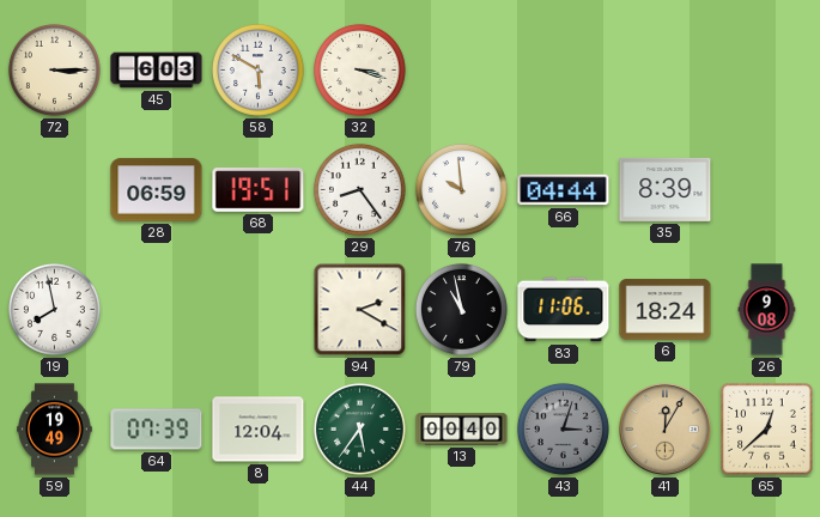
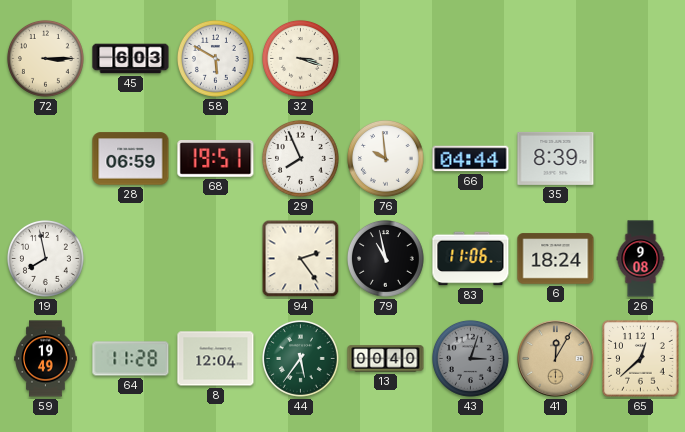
29: 8:24 -> 7:56
94: 2:20 -> 2:24
64: 07:39 -> 11:28
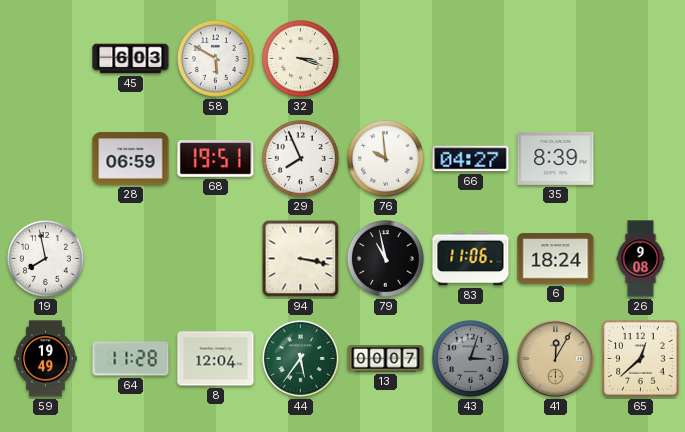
72: 3:15 -> none
66: 04:44 -> 04:27
94: 2:24 -> 3:17
13: 00:40 -> 00:07
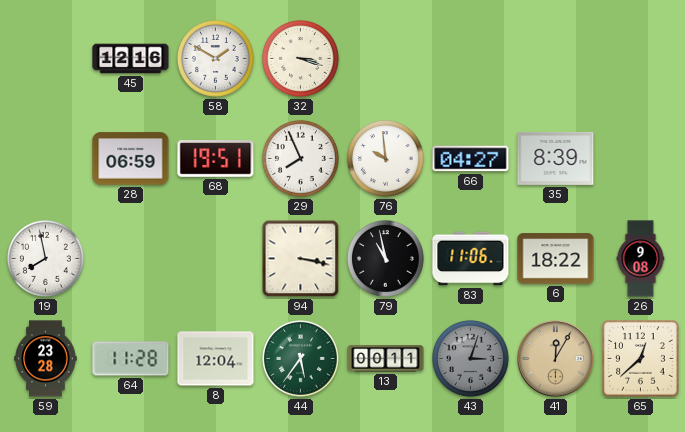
45: 6:03 -> 12:16
58: 5:50 -> 1:50
6: 18:24 -> 18:22
59: 19:49 -> 23:28
13: 00:07 -> 00:11
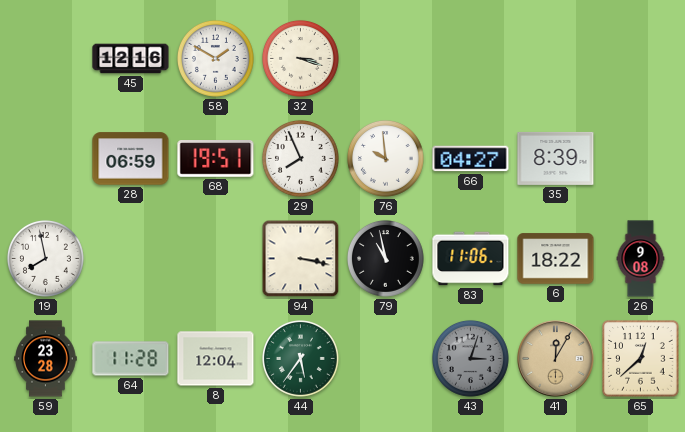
13: 00:11 -> none
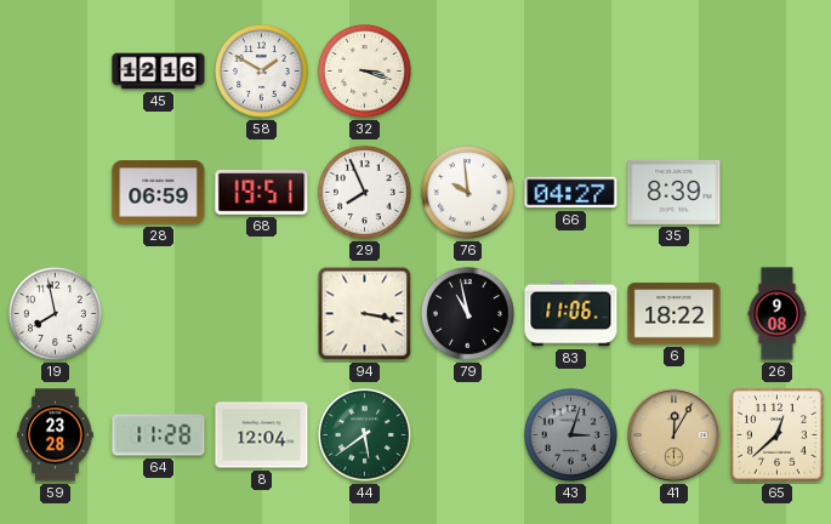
44: 5:36 -> 5:39
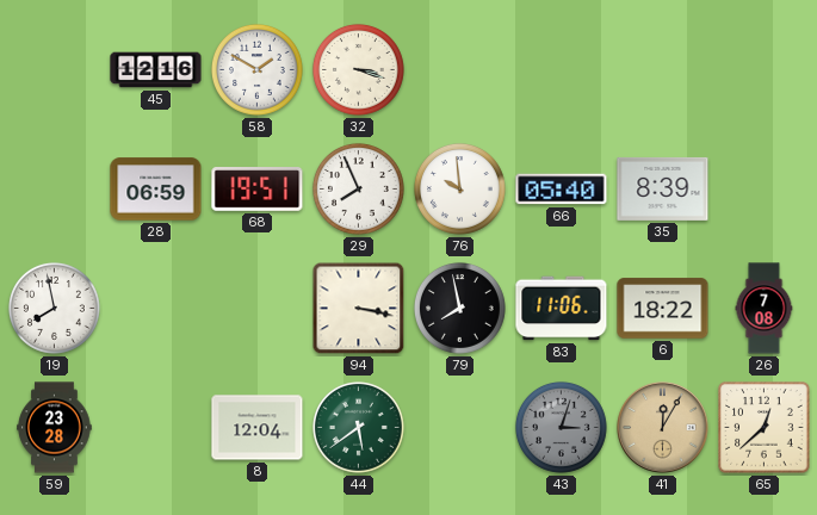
66: 04:27 -> 05:40
79: 10:58 -> 7:58
26: 9:08 -> 7:08
64: 11:28 -> none
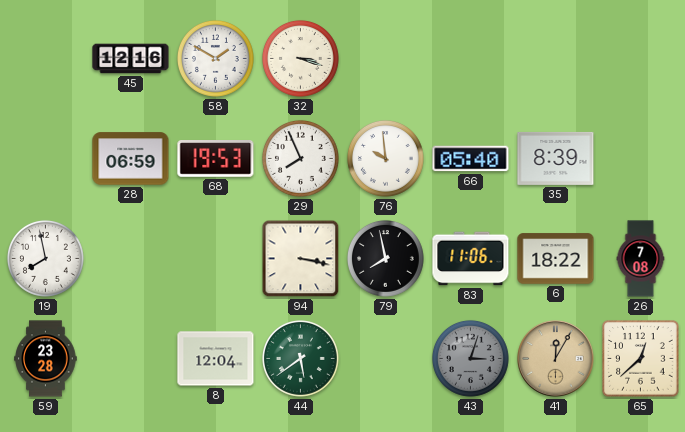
68: 19:51 -> 19:53
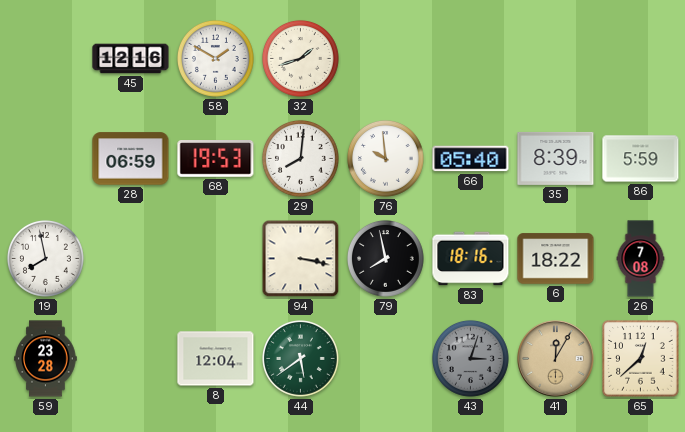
32: 3:18 -> 1:42
29: 7:56 -> 8:01
86: none -> 5:59
83: 11:06 -> 18:16
